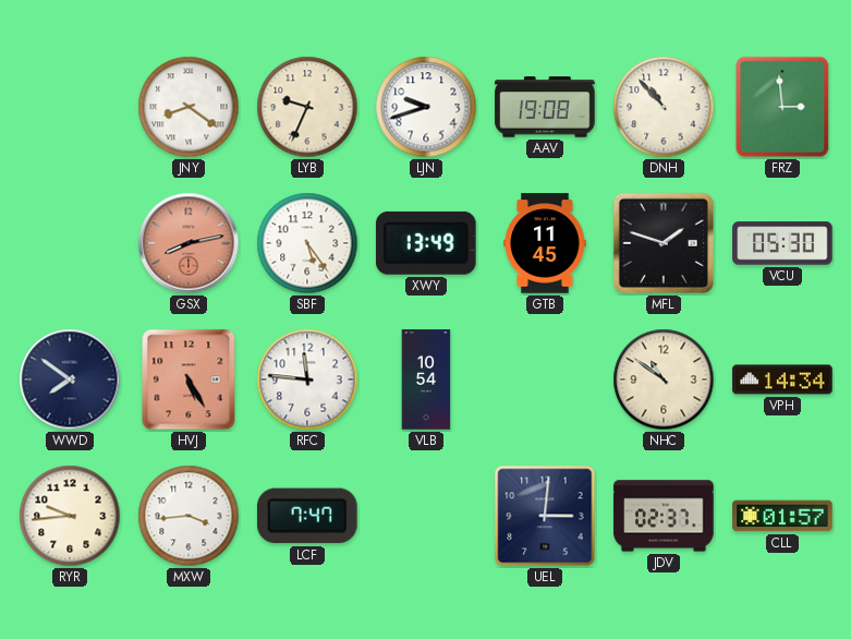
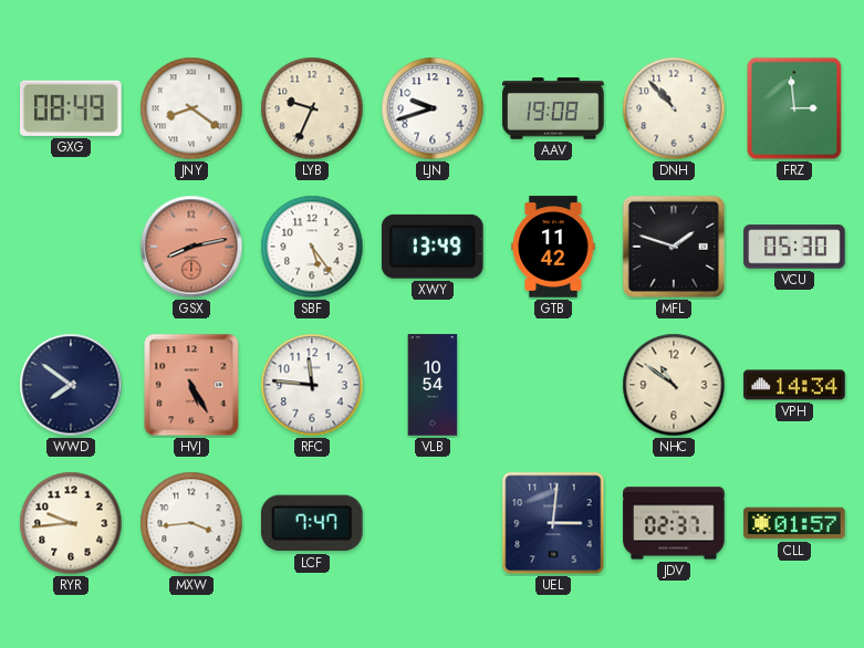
GXG: none -> 08:49
GTB: 11:45 -> 11:42
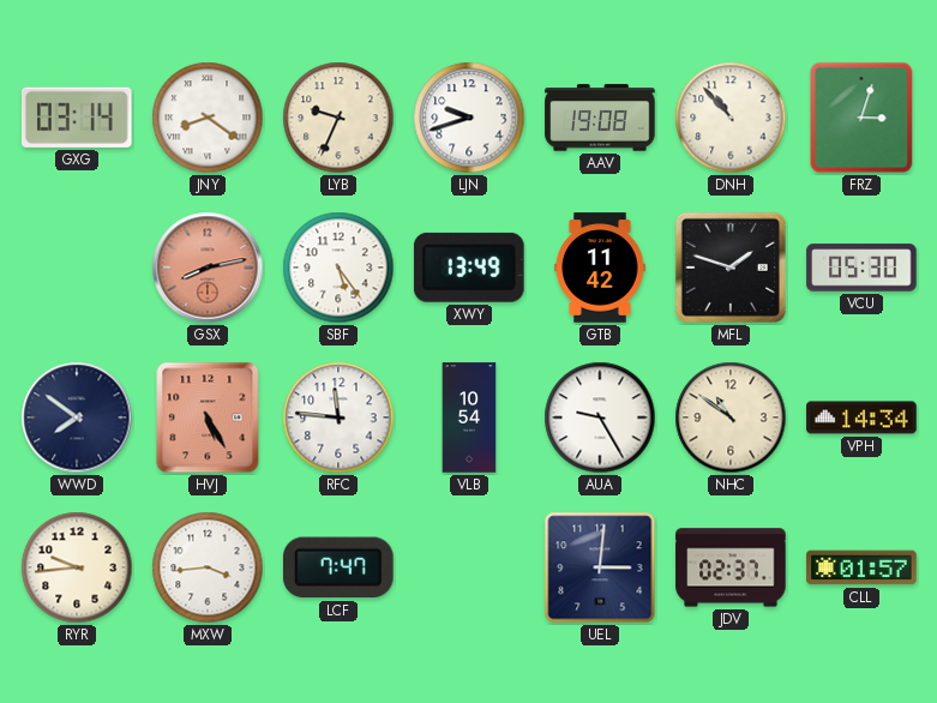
GXG: 08:49 -> 03:14
FRZ: 2:59 -> 3:03
AUA: none -> 9:25
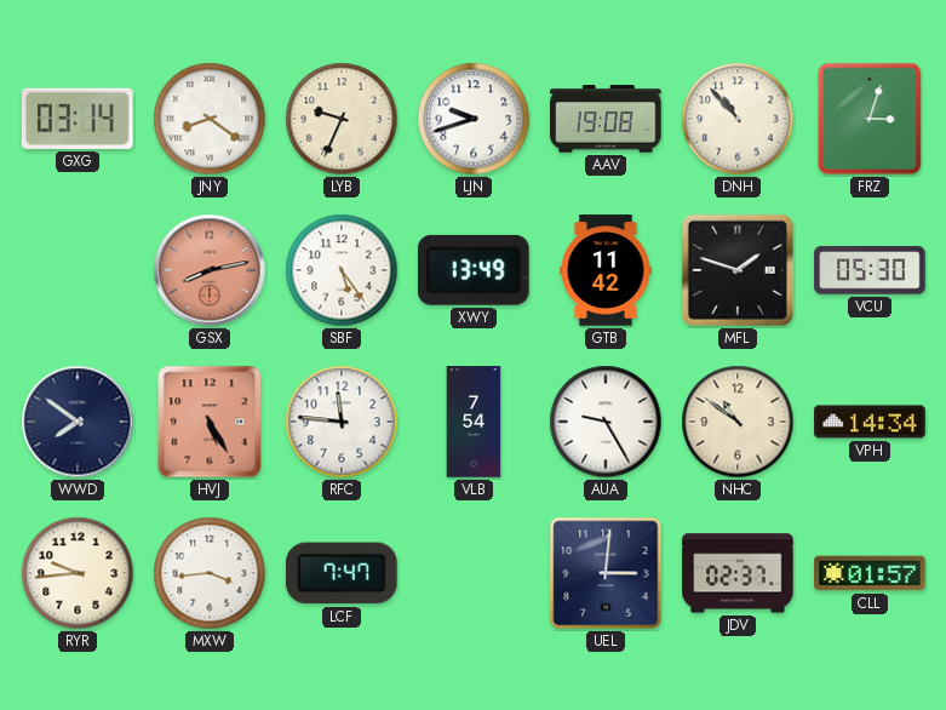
VLB: 10:54 -> 7:54
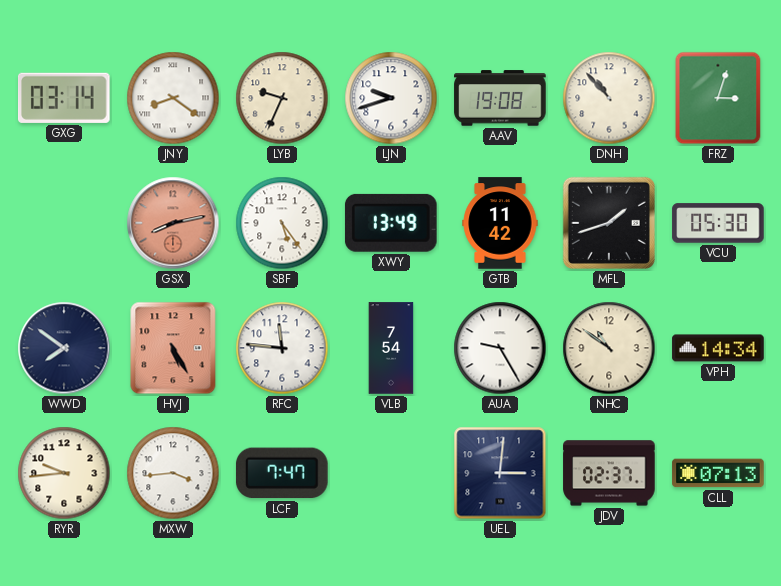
MFL: 1:48 -> 1:42
CLL: 01:57 -> 07:13
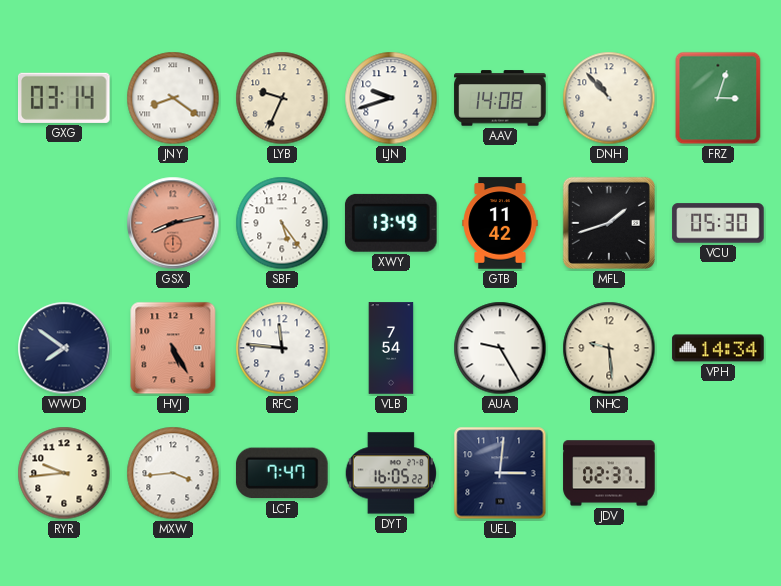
AAV: 19:08 -> 14:08
NHC: 10:51 -> 9:29
DYT: none -> 16:05
CLL: 07:13 -> none
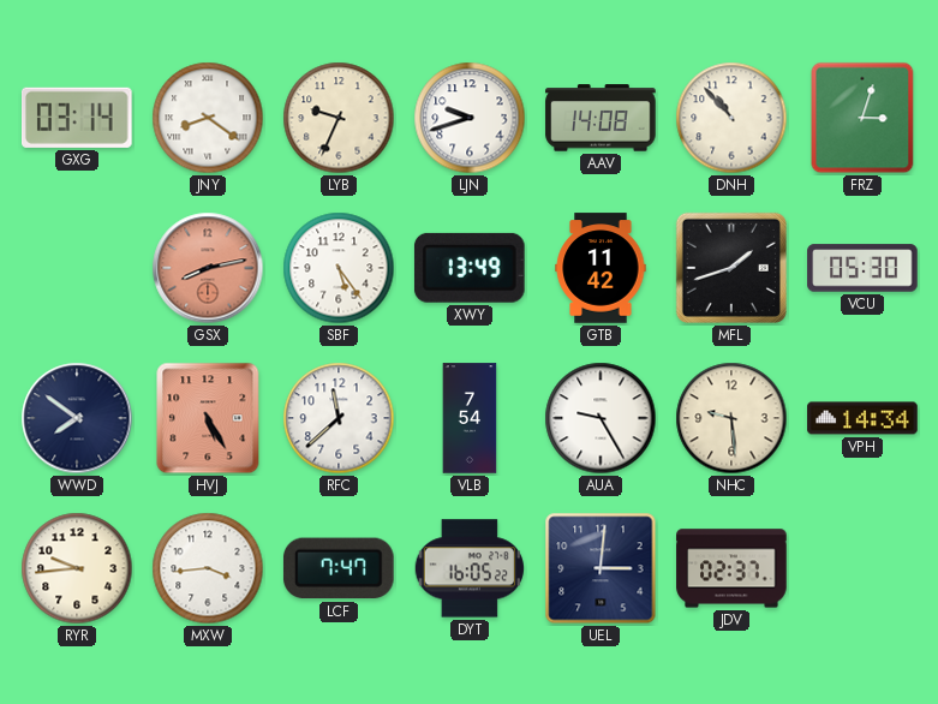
RFC: 11:46 -> 11:38
